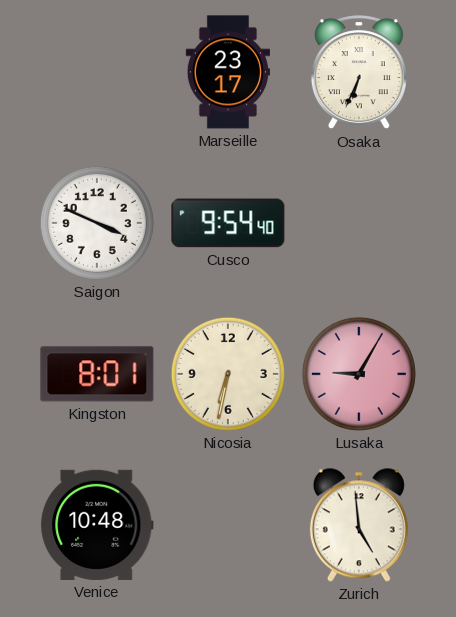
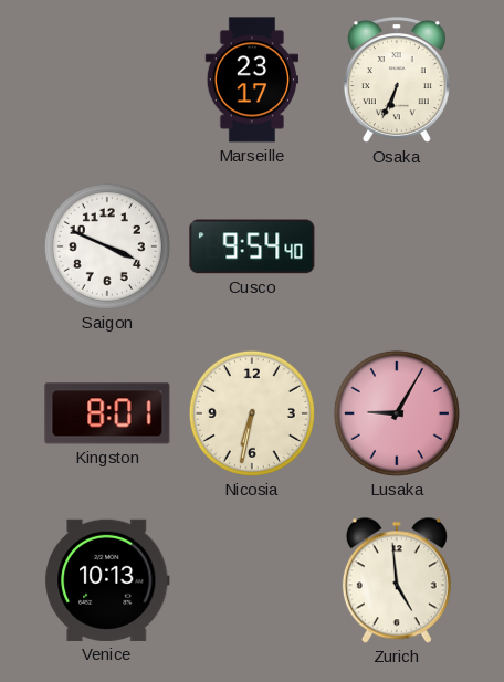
Venice: 10:48 -> 10:13
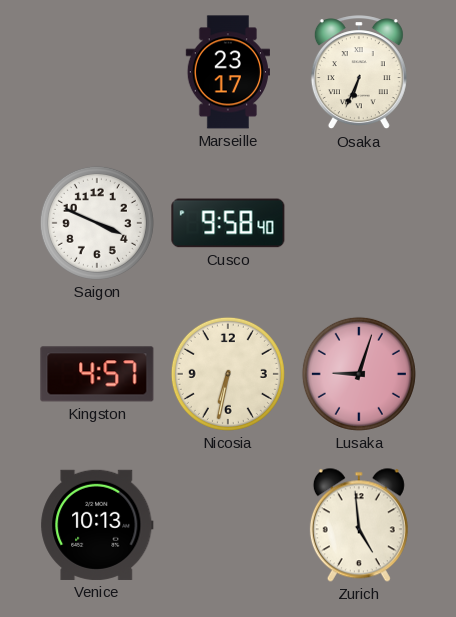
Cusco: 9:54 -> 9:58
Kingston: 8:01 -> 4:57
Lusaka: 9:05 -> 9:03
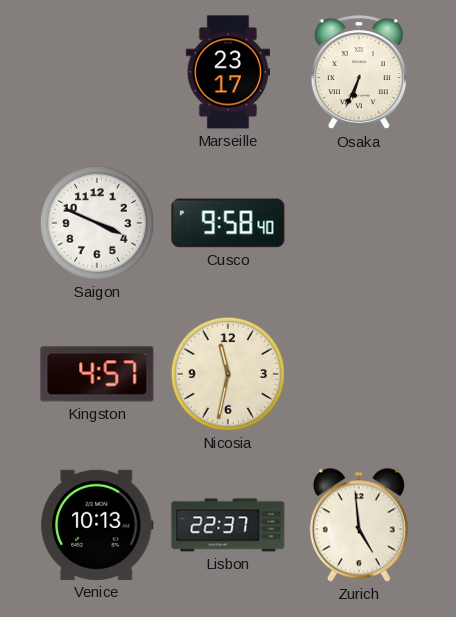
Nicosia: 6:32 -> 11:32
Lusaka: 9:03 -> none
Lisbon: none -> 22:37
